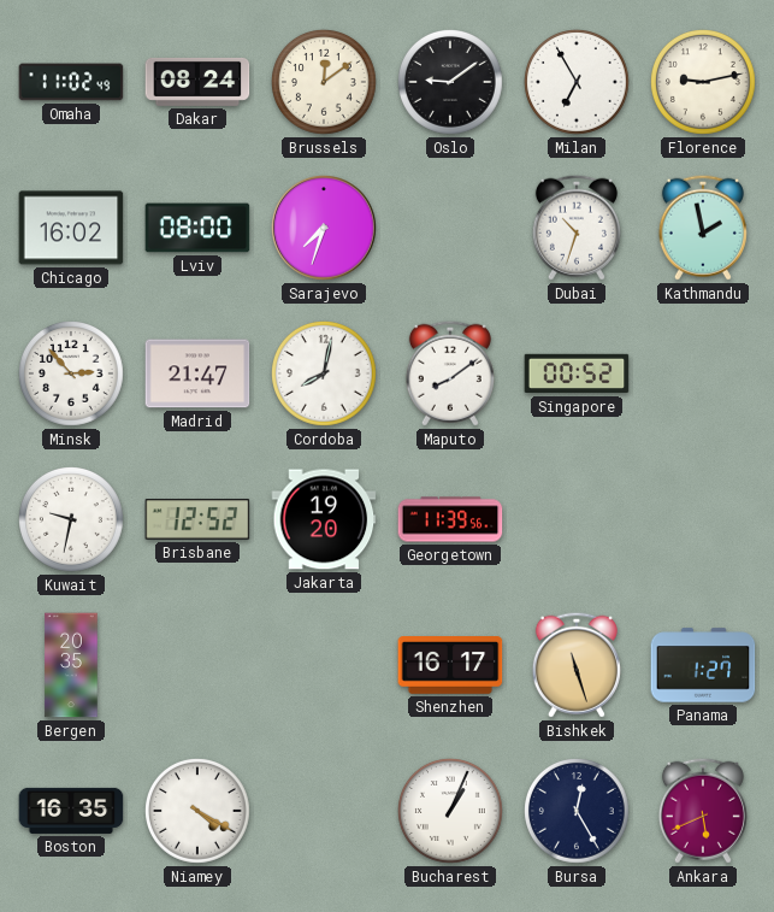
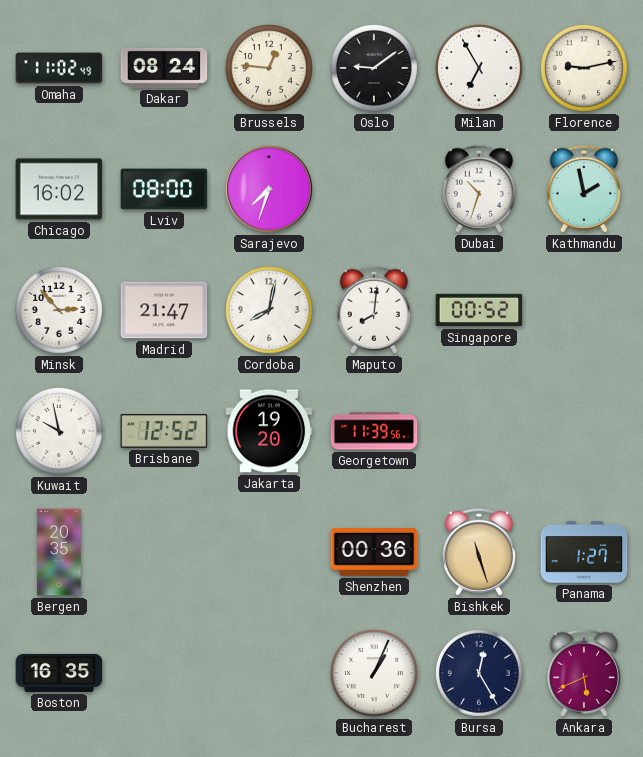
Brussels: 12:09 -> 12:46
Maputo: 8:09 -> 8:01
Kuwait: 9:32 -> 9:58
Shenzhen: 16:17 -> 00:36
Niamey: 4:20 -> none
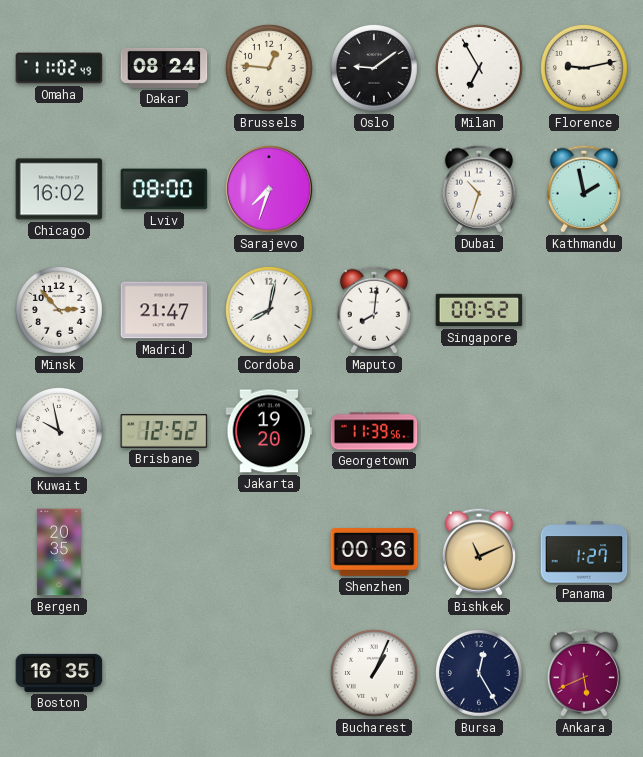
Bishkek: 11:27 -> 11:11
